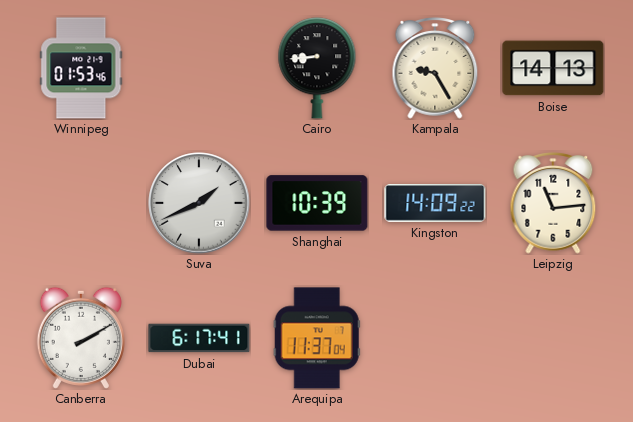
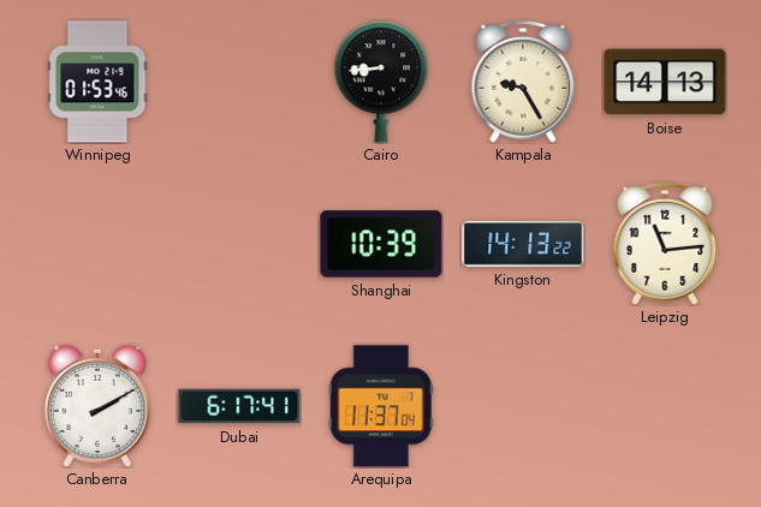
Suva: 1:41 -> none
Kingston: 14:09 -> 14:13
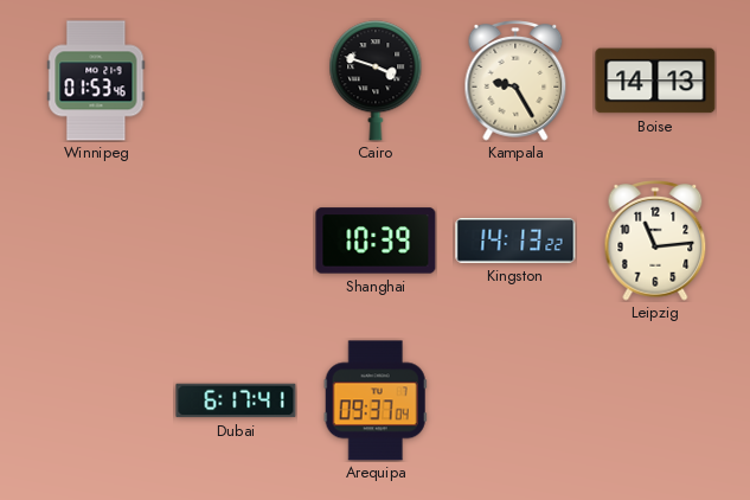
Cairo: 8:44 -> 3:48
Canberra: 2:10 -> none
Arequipa: 11:37 -> 09:37
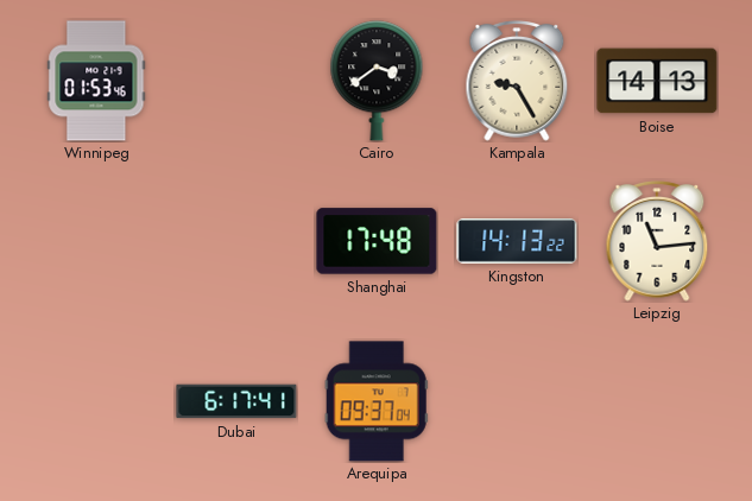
Cairo: 3:48 -> 3:39
Shanghai: 10:39 -> 17:48
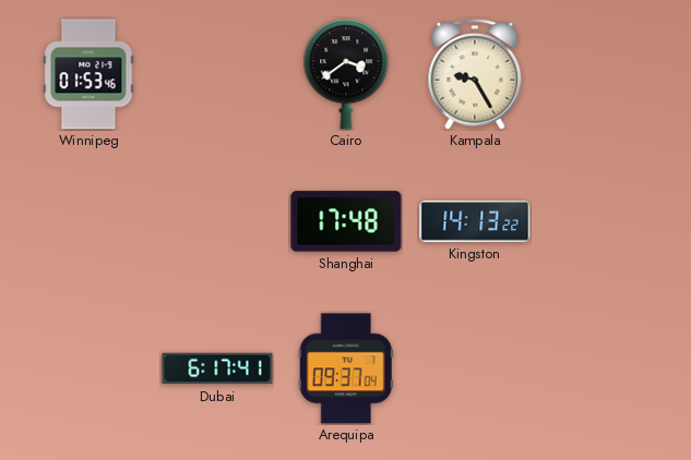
Boise: 14:13 -> none
Leipzig: 11:14 -> none
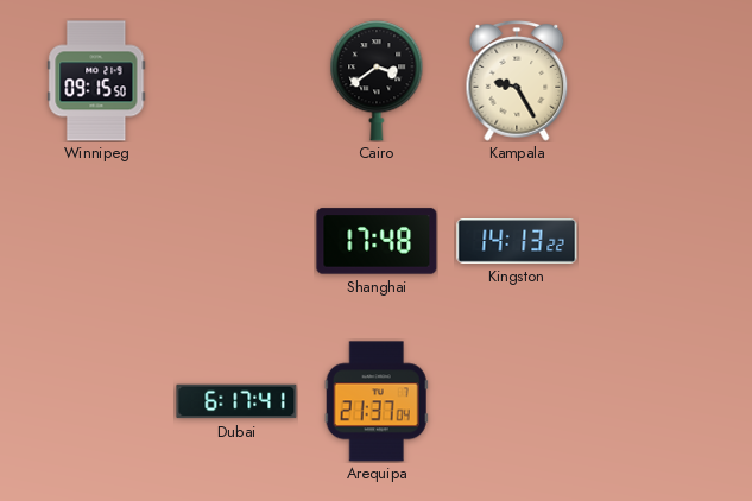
Winnipeg: 01:53 -> 09:15
Arequipa: 09:37 -> 21:37
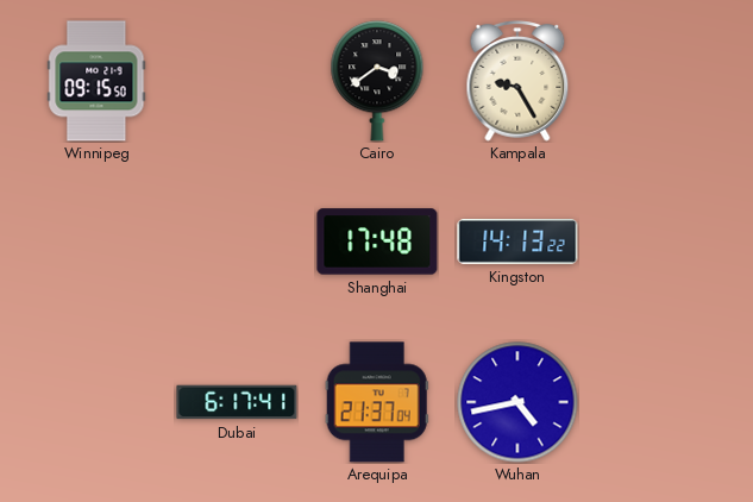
Wuhan: none -> 4:43
